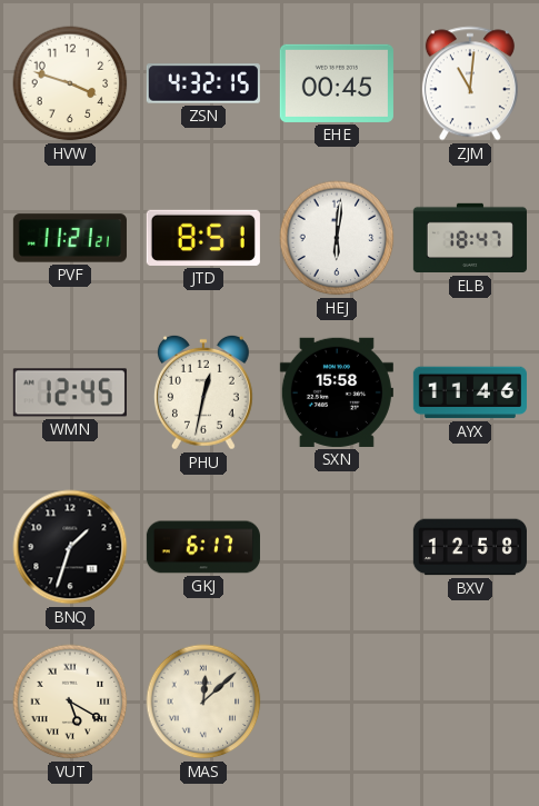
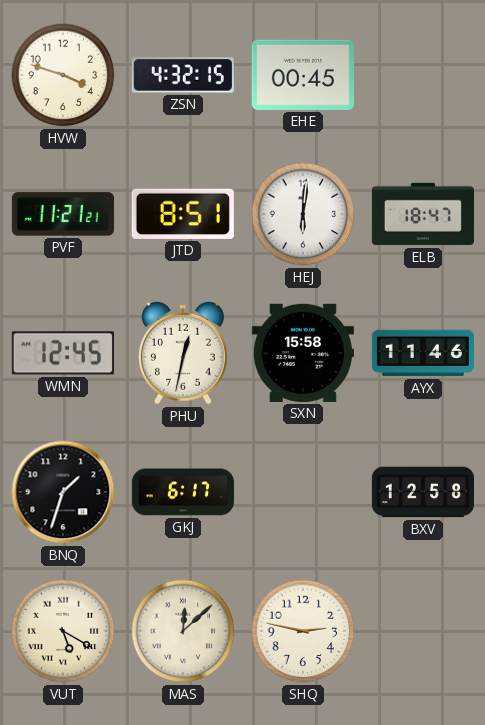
ZJM: 11:01 -> none
SHQ: none -> 2:47
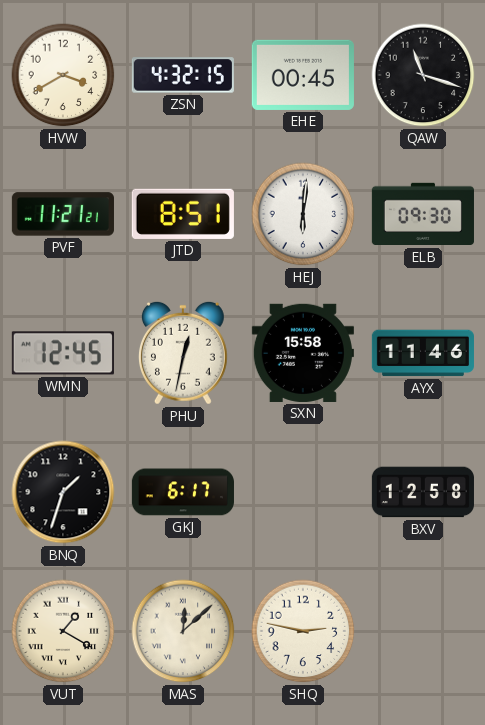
HVW: 3:48 -> 3:40
QAW: none -> 11:18
ELB: 18:47 -> 09:30
VUT: 5:20 -> 1:20
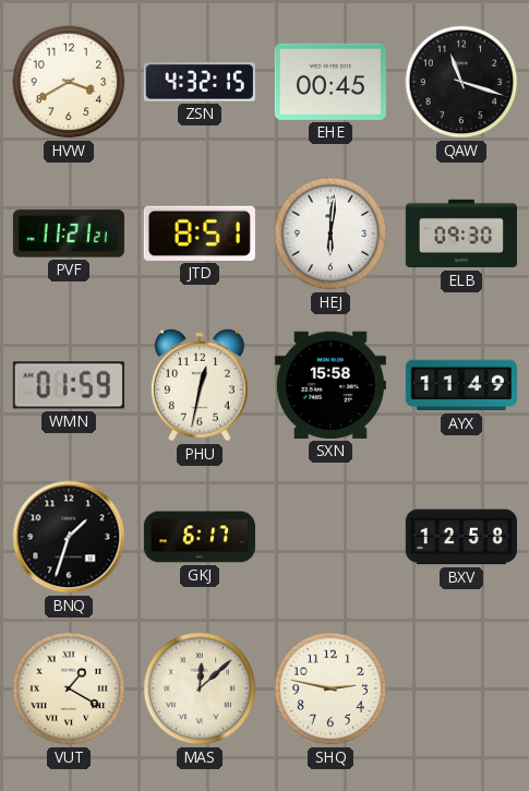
WMN: 12:45 -> 01:59
AYX: 11:46 -> 11:49
